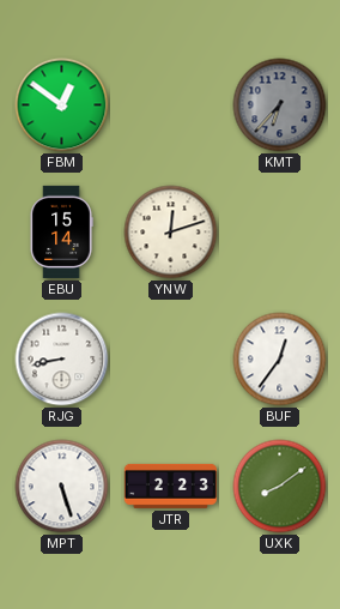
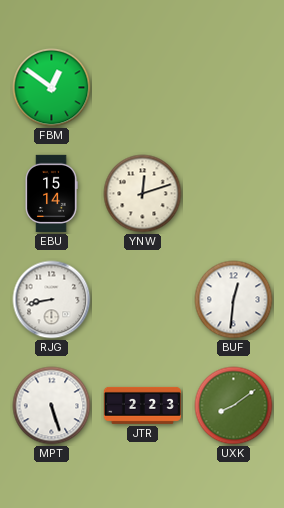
KMT: 6:37 -> none
BUF: 12:36 -> 12:31
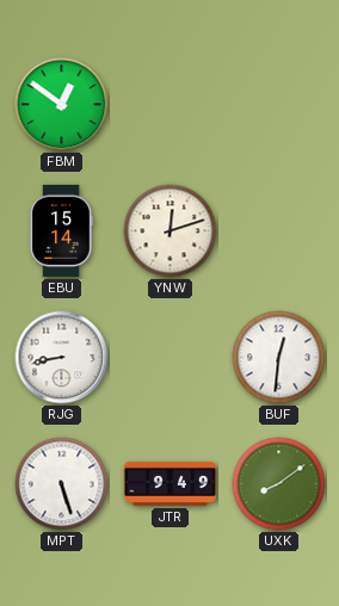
JTR: 2:23 -> 9:49
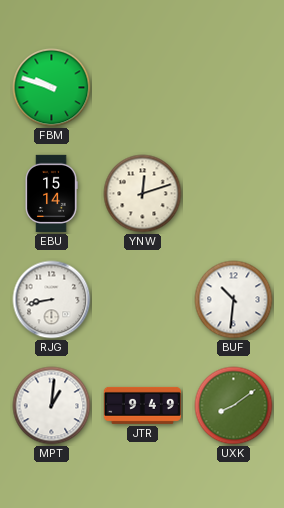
FBM: 12:51 -> 9:48
BUF: 12:31 -> 10:31
MPT: 5:27 -> 1:01
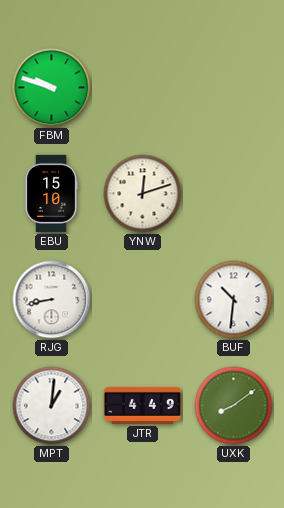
EBU: 15:14 -> 15:10
JTR: 9:49 -> 4:49
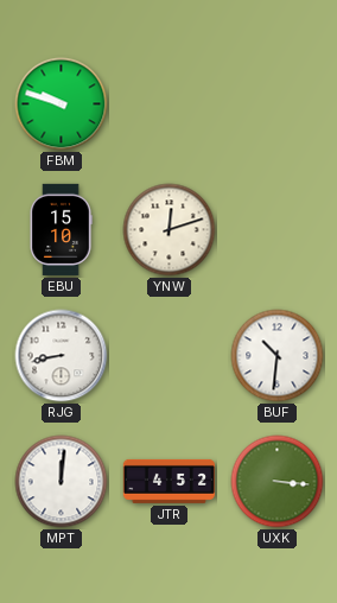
MPT: 1:01 -> 12:01
JTR: 4:49 -> 4:52
UXK: 8:09 -> 3:16
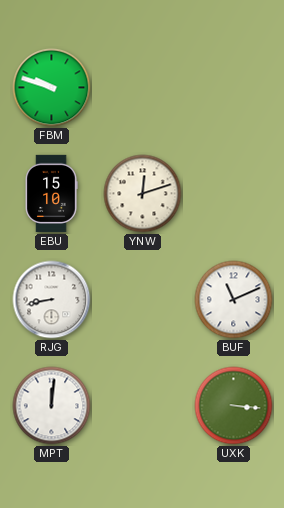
BUF: 10:31 -> 11:11
JTR: 4:52 -> none
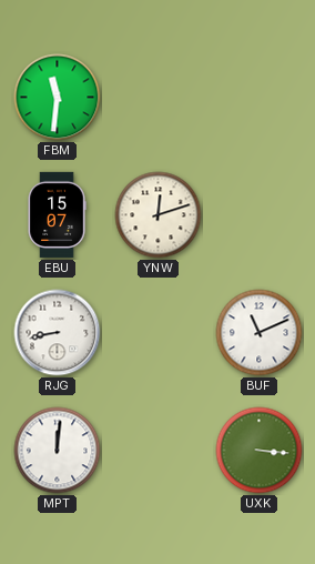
FBM: 9:48 -> 11:31
EBU: 15:10 -> 15:07
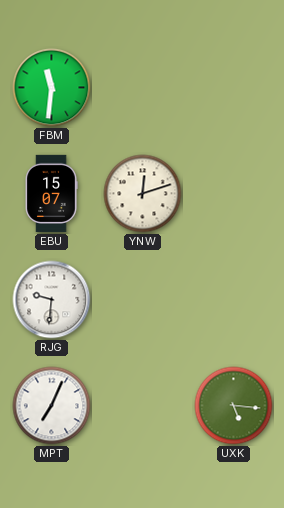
RJG: 8:43 -> 9:31
BUF: 11:11 -> none
MPT: 12:01 -> 7:04
UXK: 3:16 -> 5:16
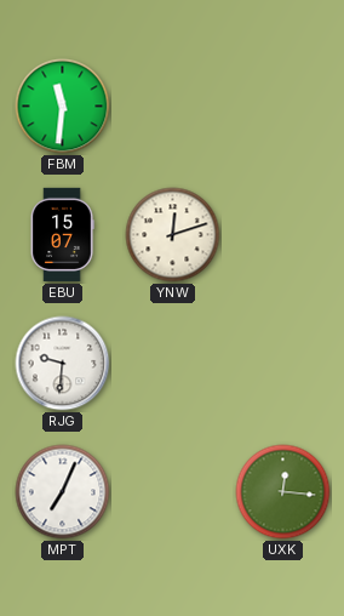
UXK: 5:16 -> 12:16
